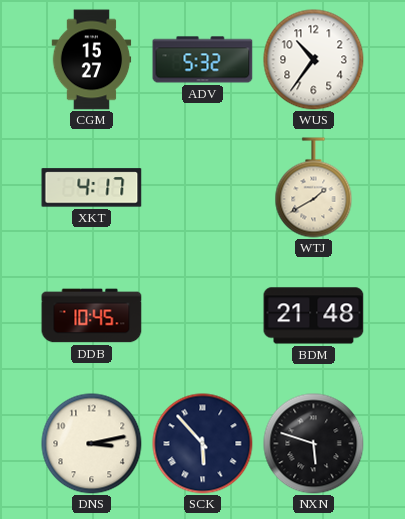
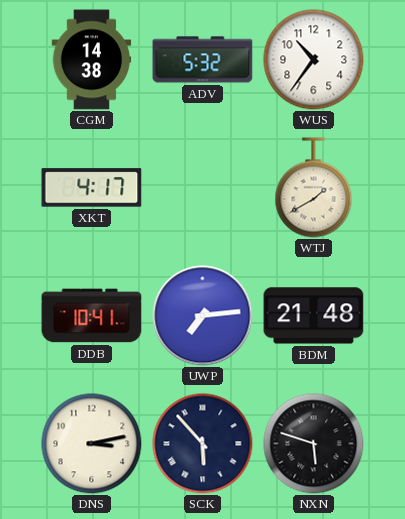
CGM: 15:27 -> 14:38
DDB: 10:45 -> 10:41
UWP: none -> 7:14
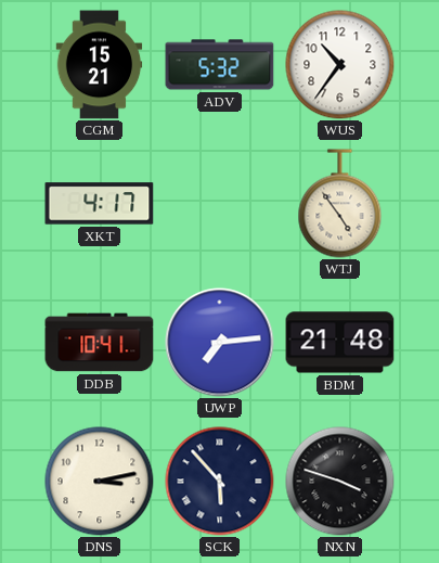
CGM: 14:38 -> 15:21
WTJ: 1:40 -> 4:54
NXN: 5:48 -> 3:48
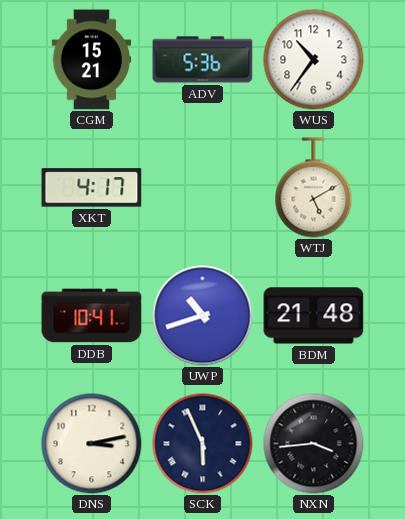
ADV: 5:32 -> 5:36
WTJ: 4:54 -> 5:10
UWP: 7:14 -> 10:42
SCK: 5:53 -> 5:56
NXN: 3:48 -> 3:44
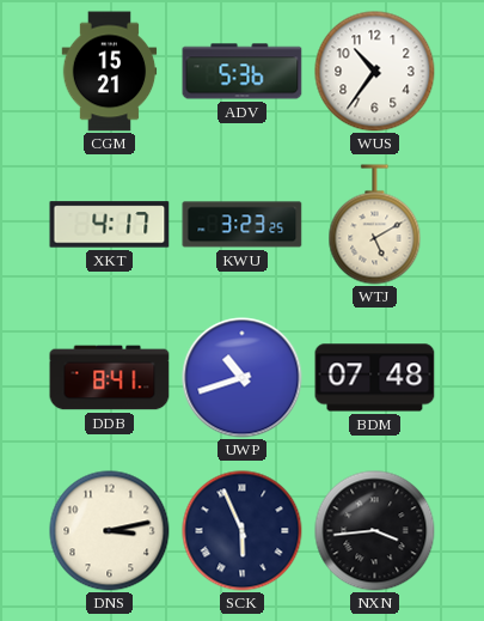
KWU: none -> 3:23
DDB: 10:41 -> 8:41
BDM: 21:48 -> 07:48
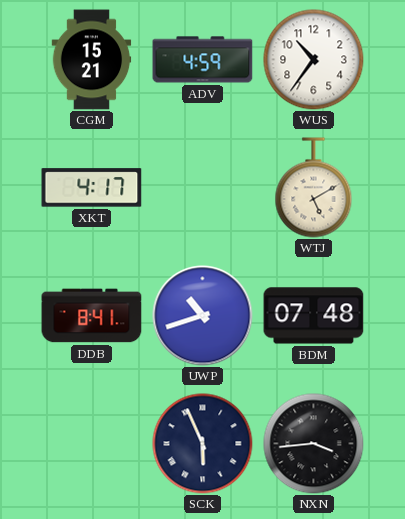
ADV: 5:36 -> 4:59
KWU: 3:23 -> none
DNS: 3:13 -> none
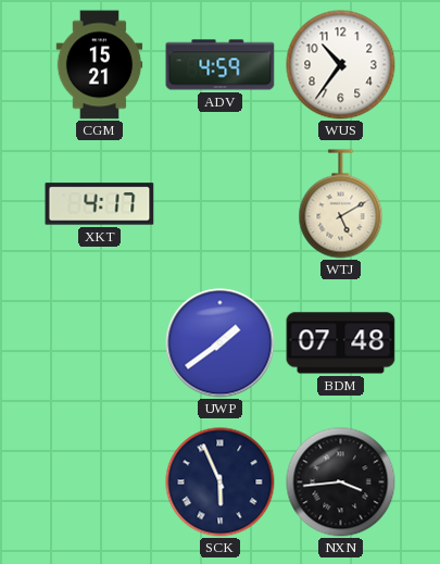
DDB: 8:41 -> none
UWP: 10:42 -> 1:39
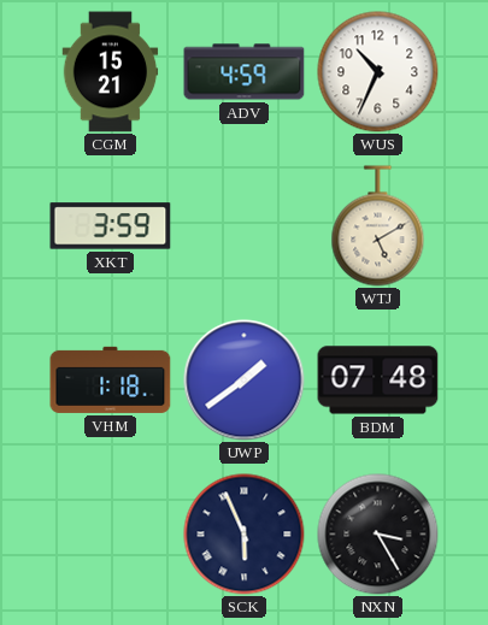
WUS: 10:36 -> 10:34
XKT: 4:17 -> 3:59
VHM: none -> 1:18
NXN: 3:44 -> 3:25
